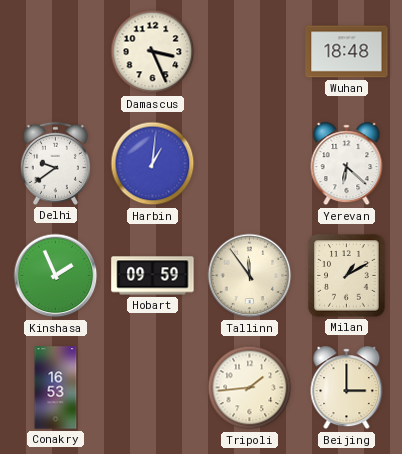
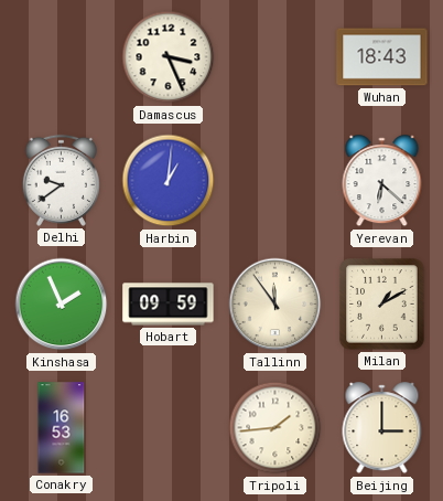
Wuhan: 18:48 -> 18:43
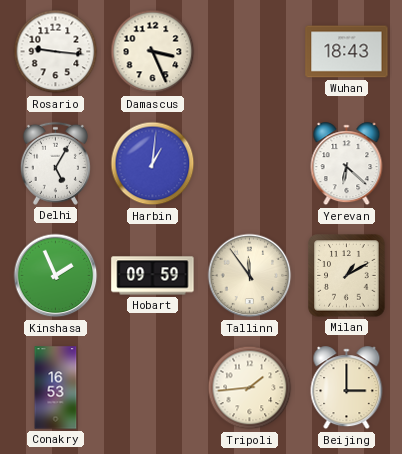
Rosario: none -> 9:16
Delhi: 9:39 -> 5:05
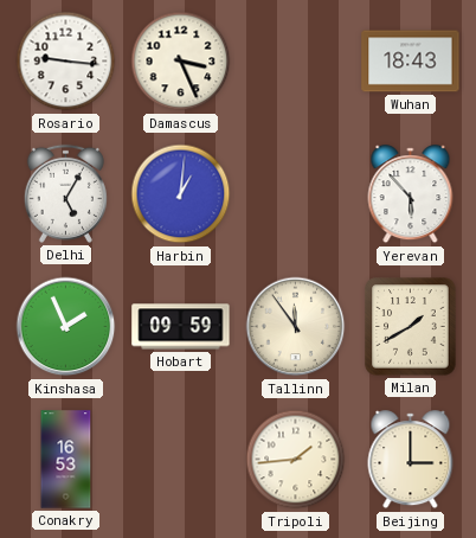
Yerevan: 6:22 -> 5:53
Milan: 1:10 -> 1:40
